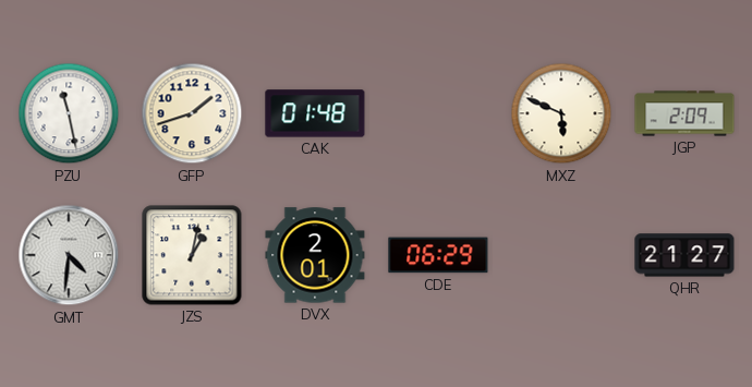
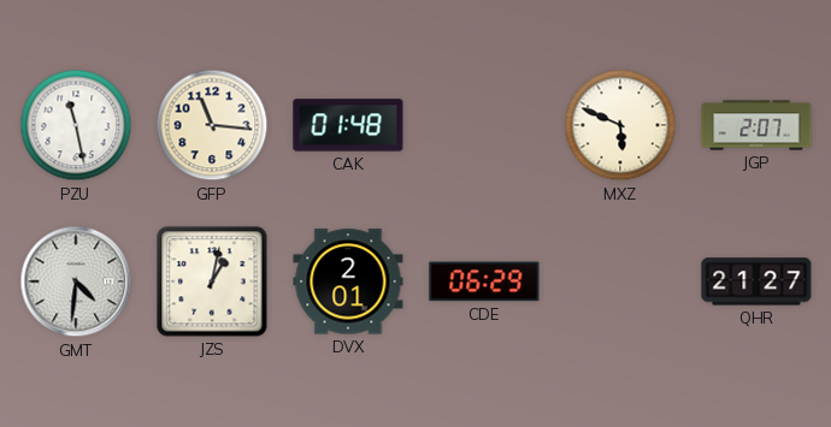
GFP: 1:42 -> 11:16
JGP: 2:09 -> 2:07
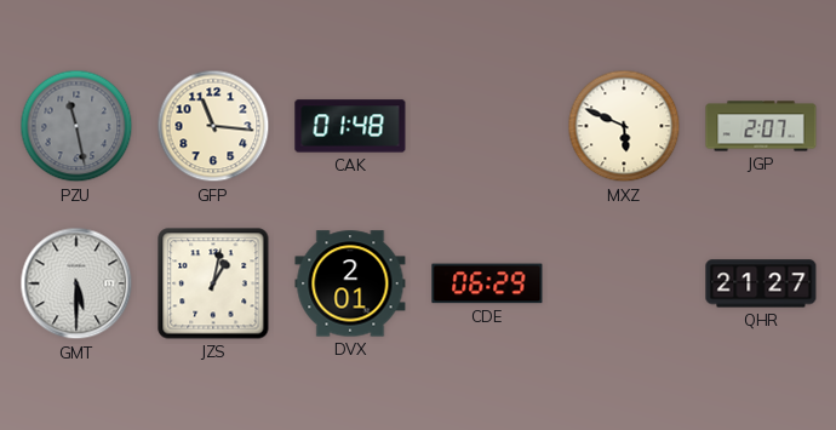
PZU dial: white -> grey
GMT: 4:31 -> 5:30
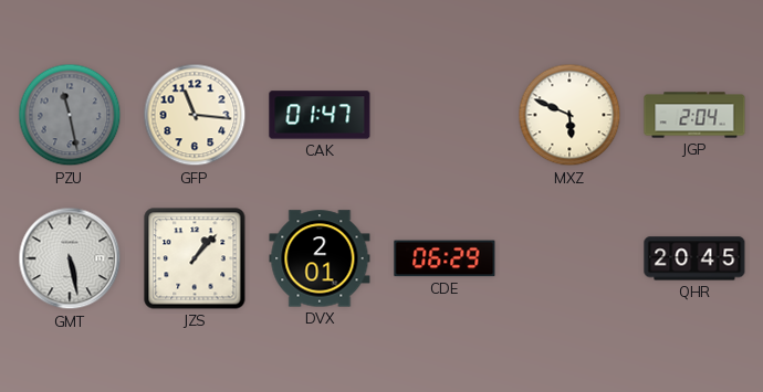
CAK: 01:48 -> 01:47
JGP: 2:07 -> 2:04
GMT: 5:30 -> 5:28
JZS: 1:02 -> 1:07
QHR: 21:27 -> 20:45
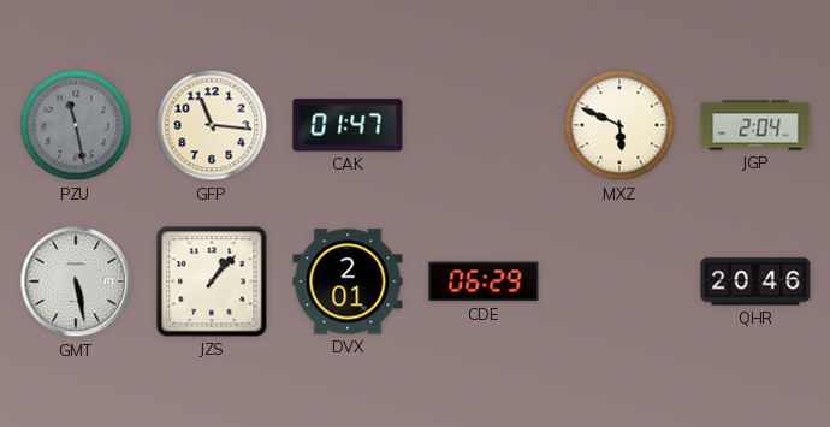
QHR: 20:45 -> 20:46
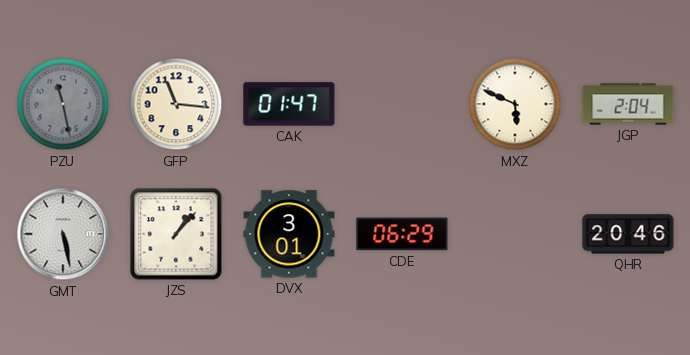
DVX: 2:01 -> 3:01
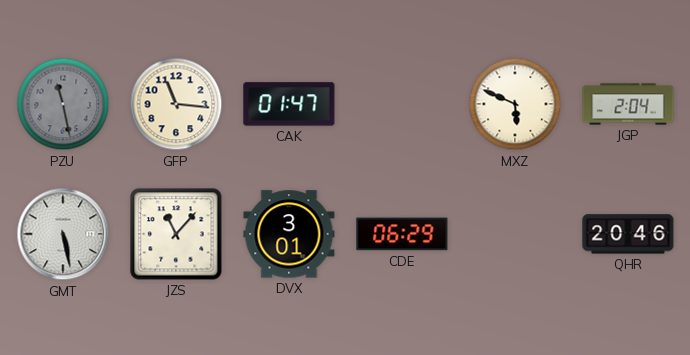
JZS: 1:07 -> 11:07
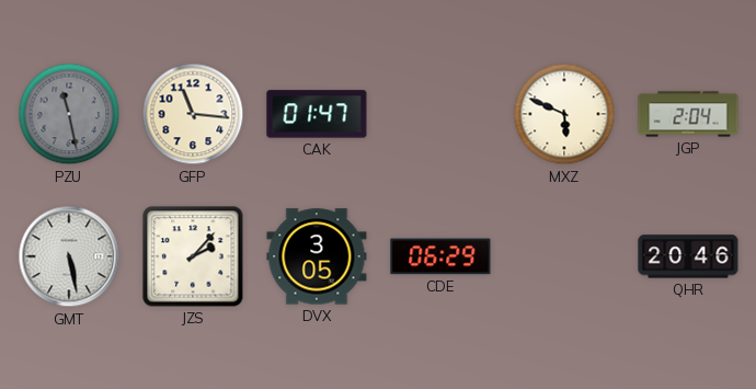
JZS: 11:07 -> 2:07
DVX: 3:01 -> 3:05
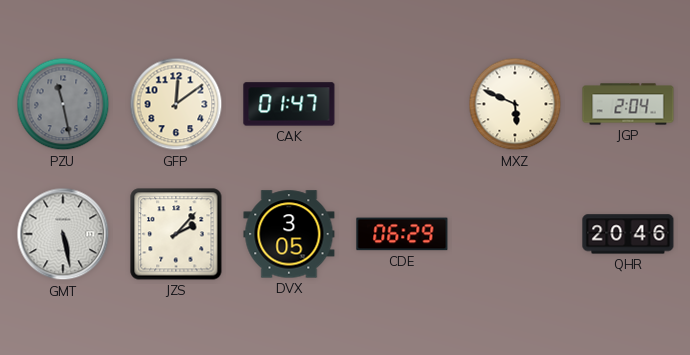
GFP: 11:16 -> 12:09
